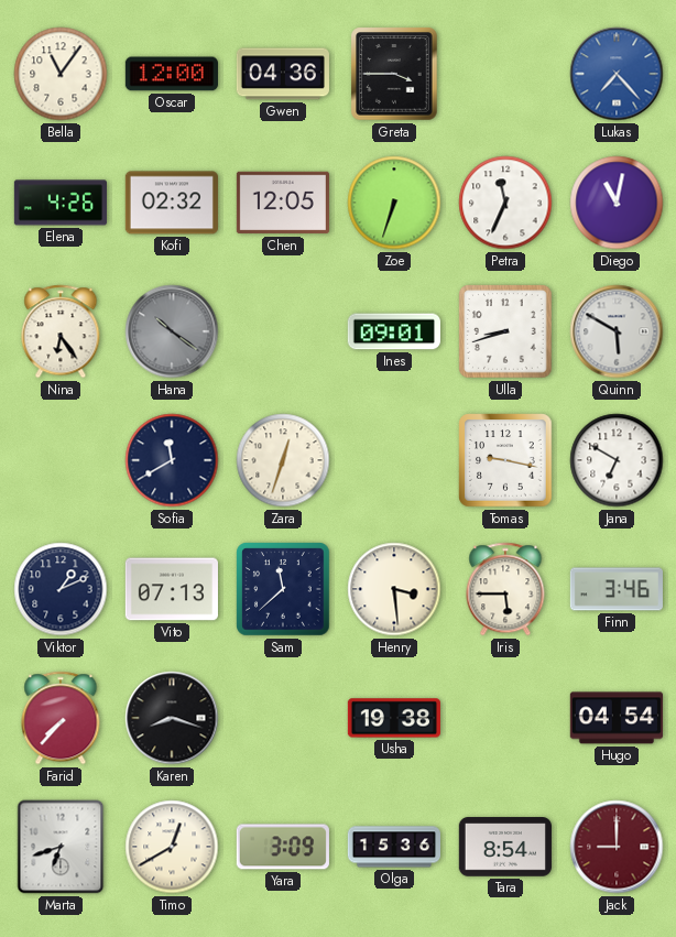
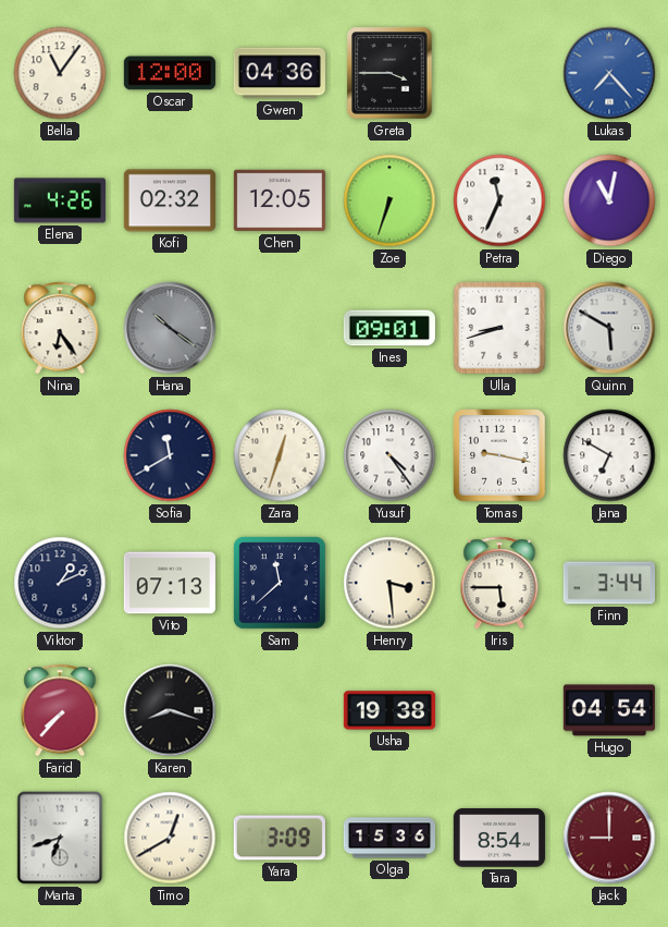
Yusuf: none -> 4:24
Finn: 3:46 -> 3:44
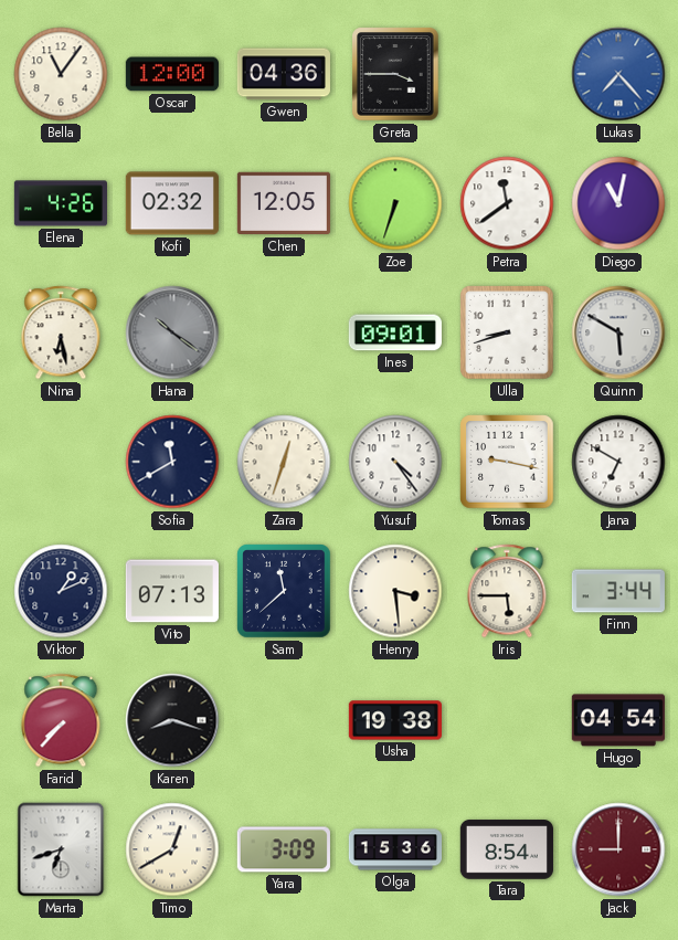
Petra: 11:34 -> 11:39
Nina: 6:24 -> 6:28
